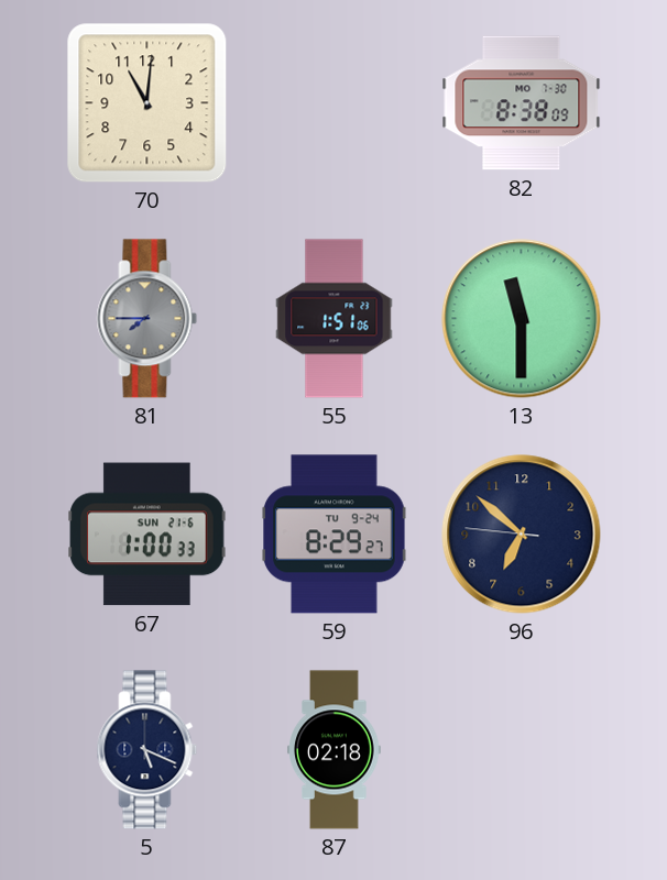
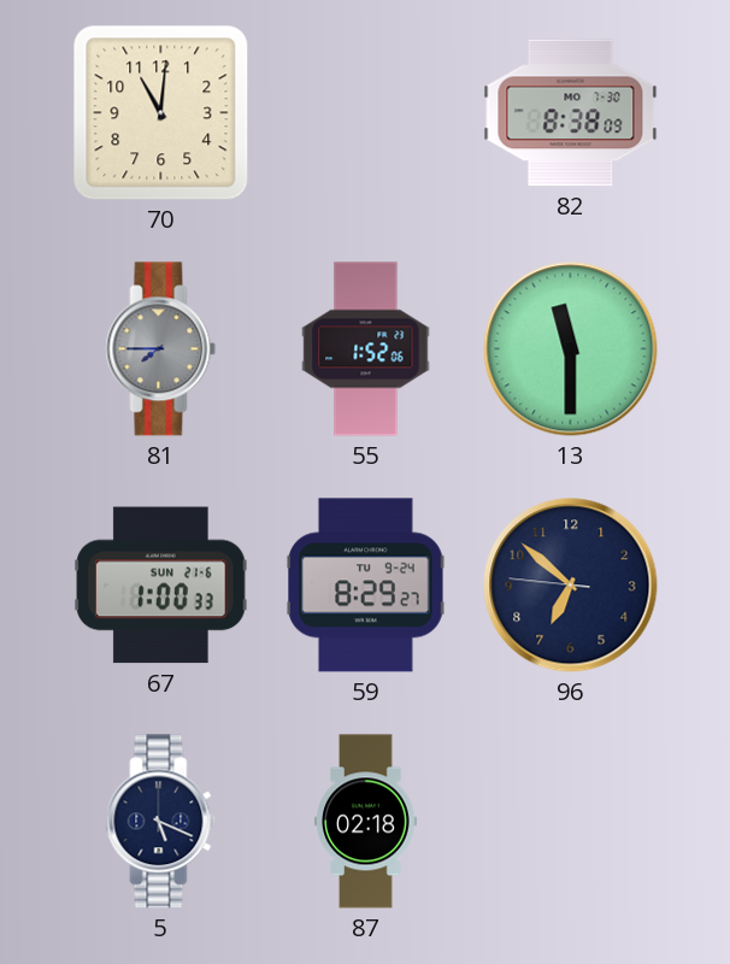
55: 1:51 -> 1:52
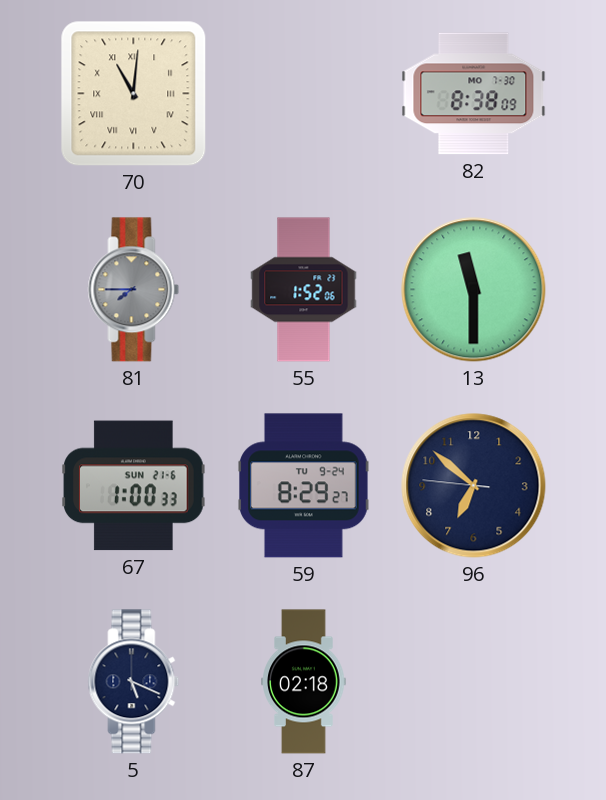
70 numerals: Arabic -> Roman
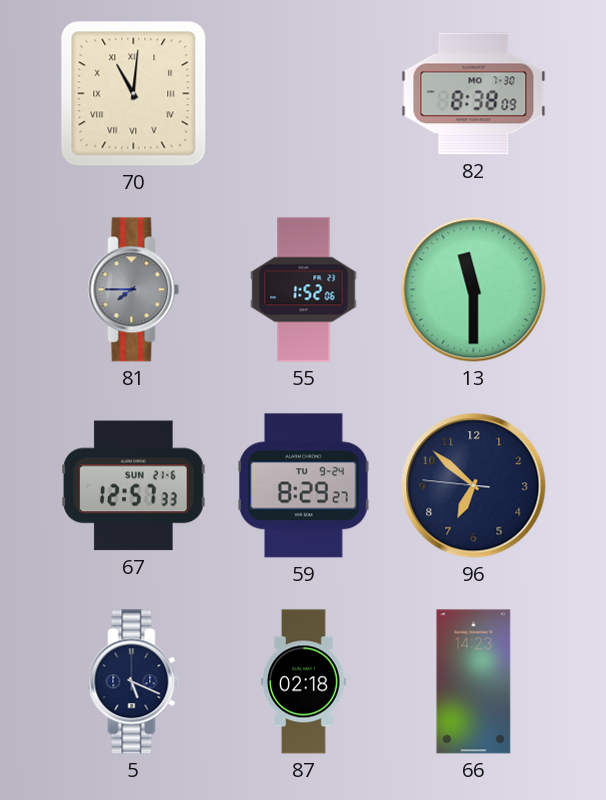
67: 1:00 -> 12:57
66: none -> 14:23
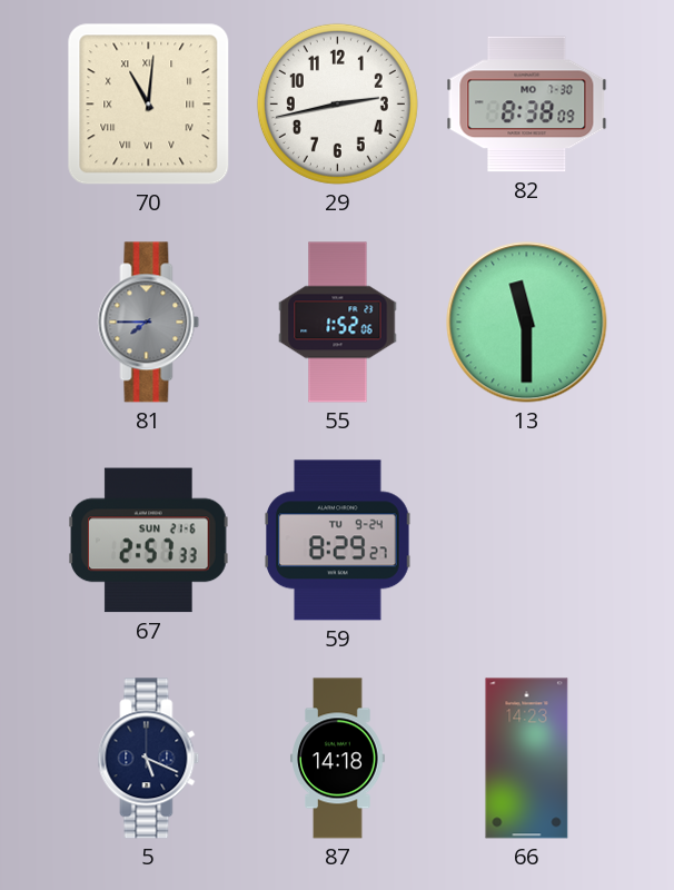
29: none -> 2:43
67: 12:57 -> 2:57
96: 6:51 -> none
87: 02:18 -> 14:18
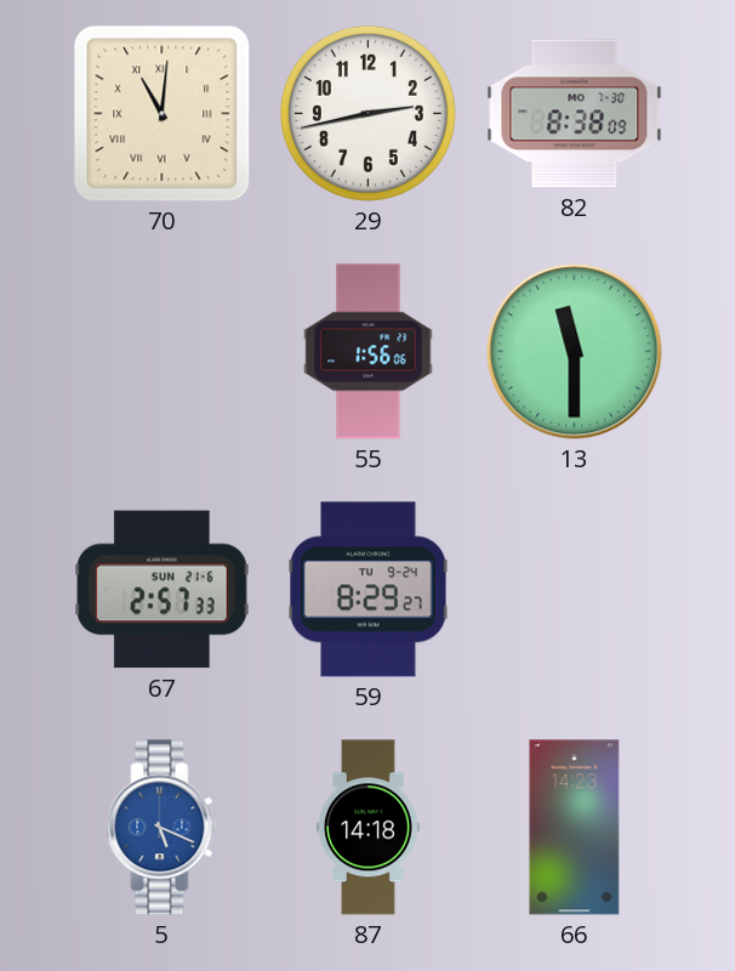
81: 7:45 -> none
55: 1:52 -> 1:56
5 dial: navy -> blue
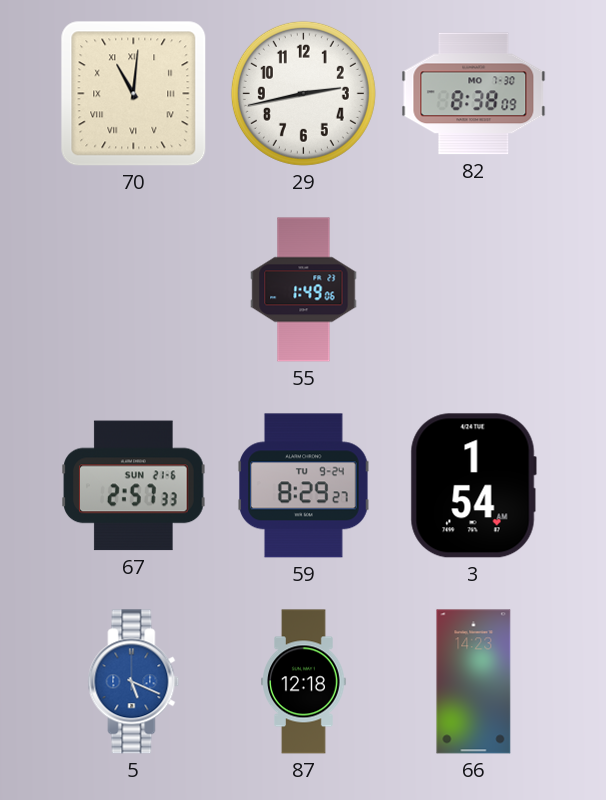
55: 1:56 -> 1:49
13: 11:30 -> none
3: none -> 1:54
87: 14:18 -> 12:18
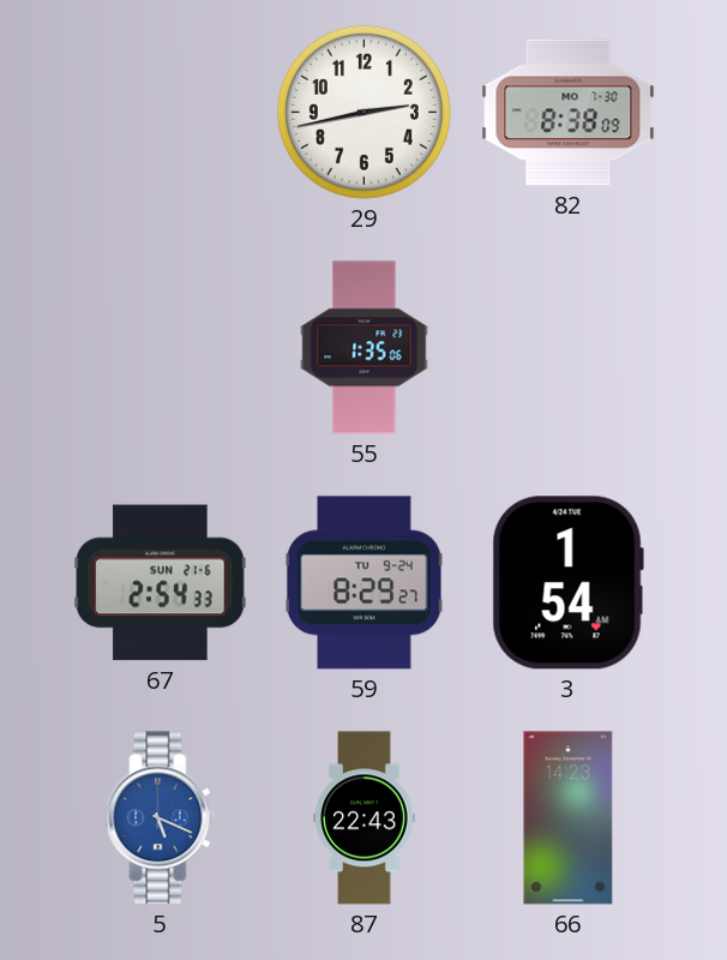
70: 11:01 -> none
55: 1:49 -> 1:35
67: 2:57 -> 2:54
87: 12:18 -> 22:43
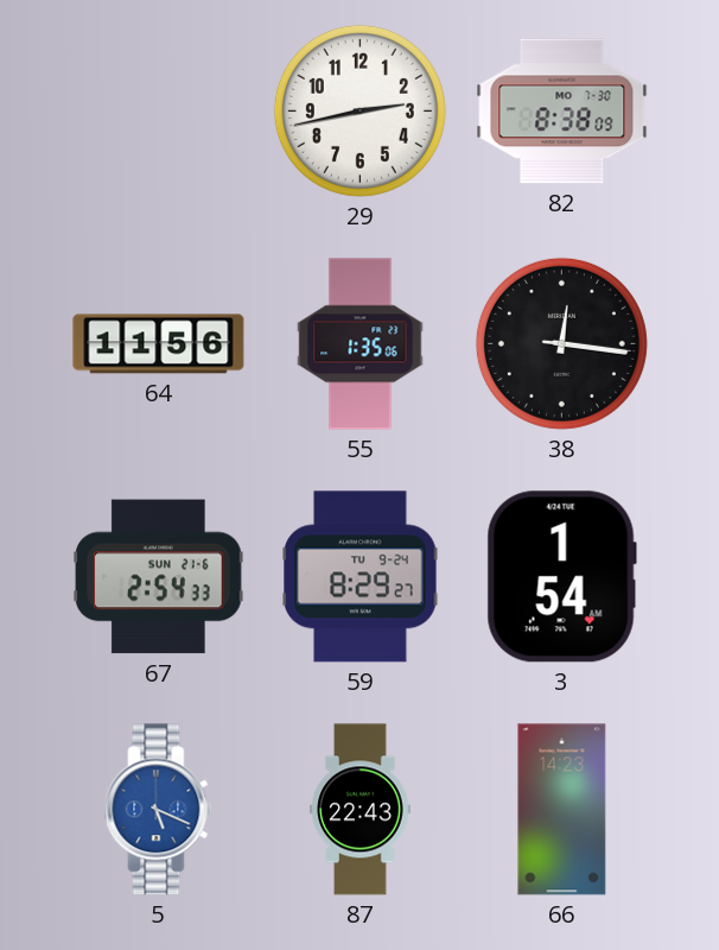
64: none -> 11:56
38: none -> 12:16
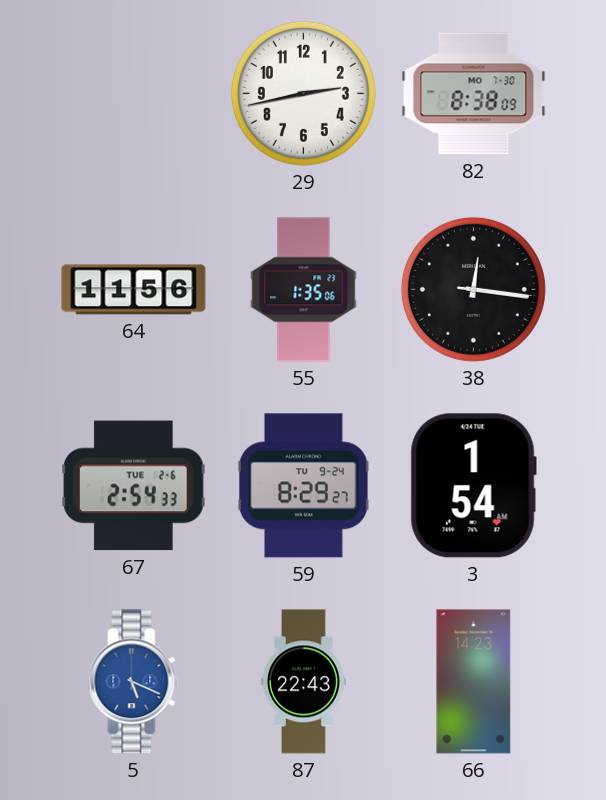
67 date: SUN 21-6 -> TUE 2-6
